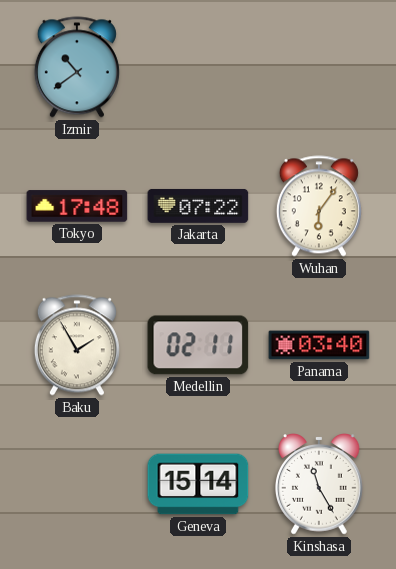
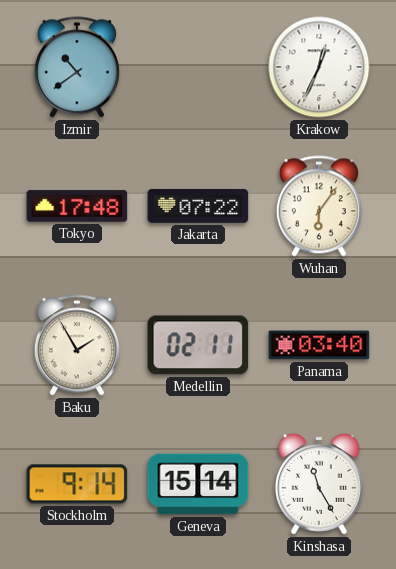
Krakow: none -> 12:34
Stockholm: none -> 9:14
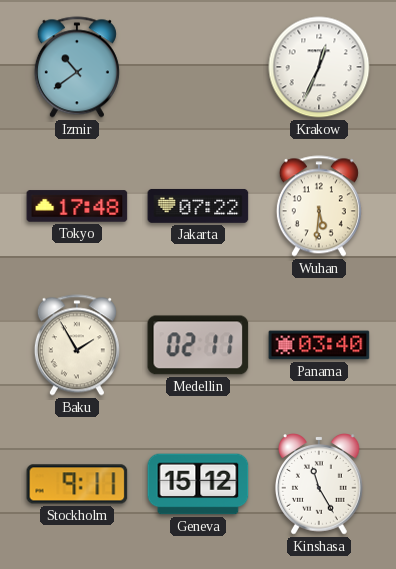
Wuhan: 6:06 -> 5:31
Stockholm: 9:14 -> 9:11
Geneva: 15:14 -> 15:12
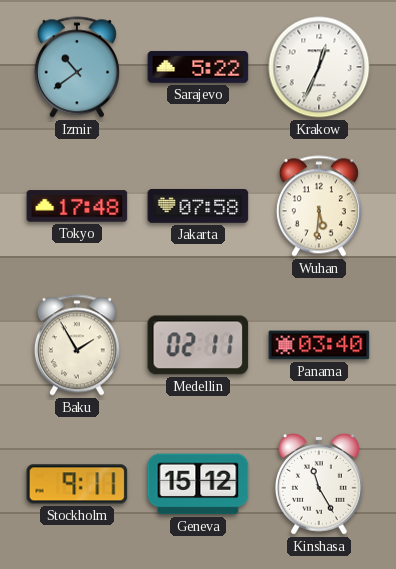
Sarajevo: none -> 5:22
Jakarta: 07:22 -> 07:58
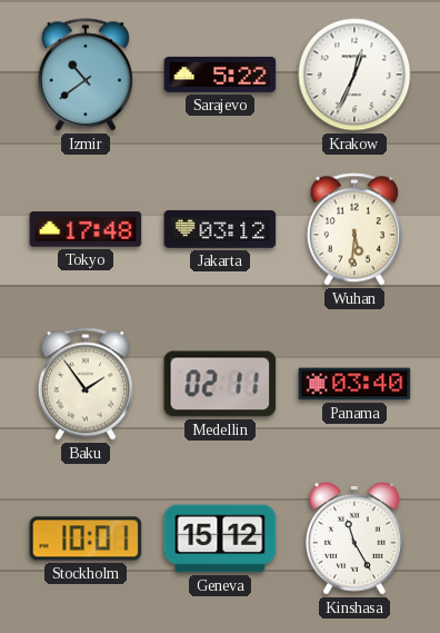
Jakarta: 07:58 -> 03:12
Baku: 1:55 -> 1:54
Stockholm: 9:11 -> 10:01
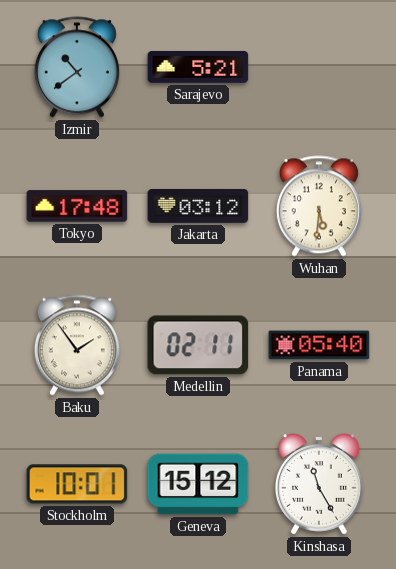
Sarajevo: 5:22 -> 5:21
Krakow: 12:34 -> none
Panama: 03:40 -> 05:40
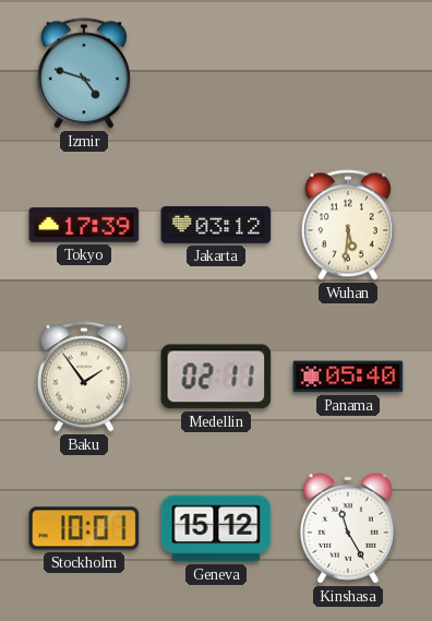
Izmir: 10:39 -> 4:48
Sarajevo: 5:21 -> none
Tokyo: 17:48 -> 17:39
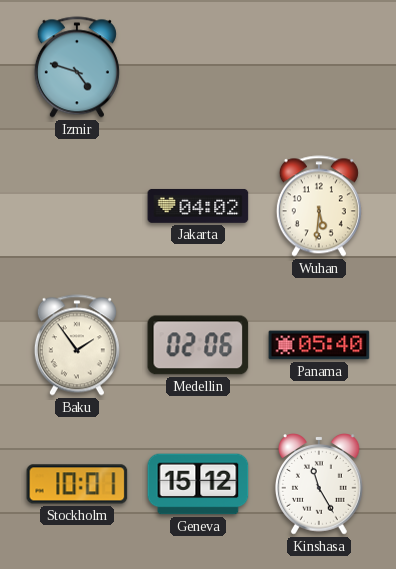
Tokyo: 17:39 -> none
Jakarta: 03:12 -> 04:02
Medellin: 02:11 -> 02:06
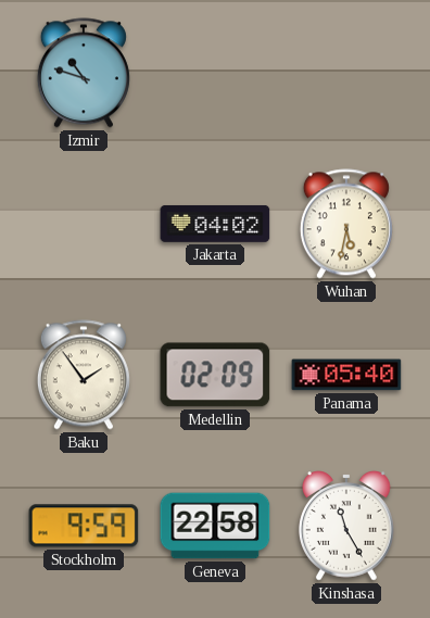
Izmir: 4:48 -> 10:48
Wuhan: 5:31 -> 5:32
Medellin: 02:06 -> 02:09
Stockholm: 10:01 -> 9:59
Geneva: 15:12 -> 22:58
